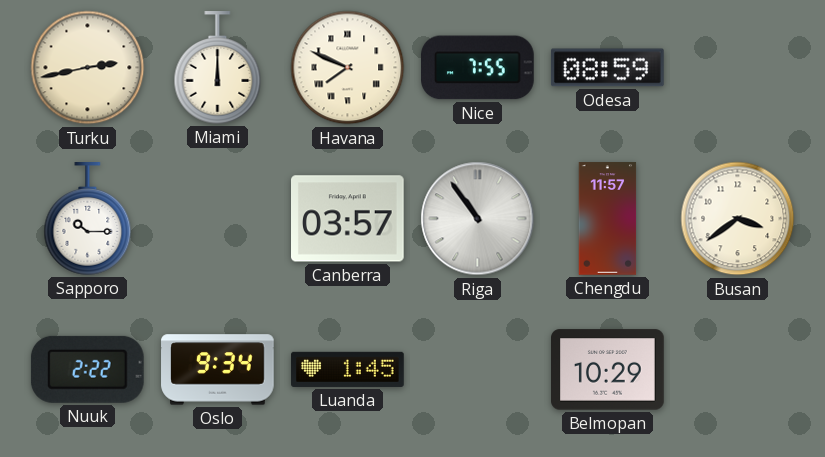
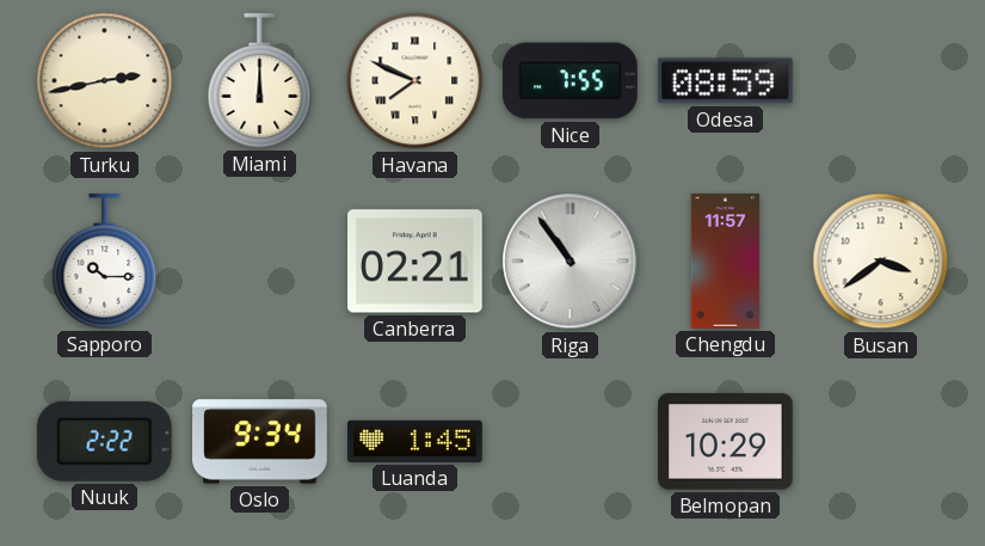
Canberra: 03:57 -> 02:21
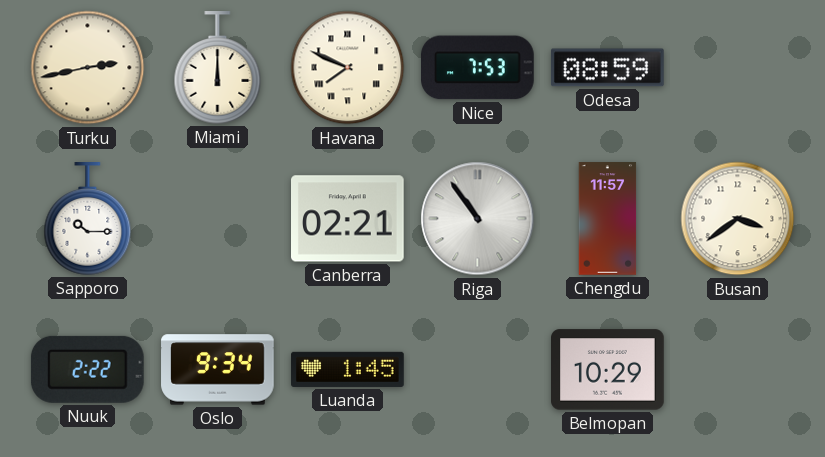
Nice: 7:55 -> 7:53
